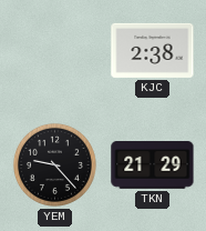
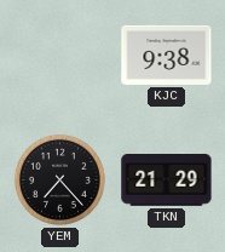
KJC: 2:38 -> 9:38
YEM: 9:23 -> 7:23
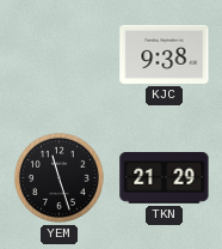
YEM: 7:23 -> 11:27
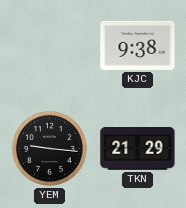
YEM: 11:27 -> 9:16
